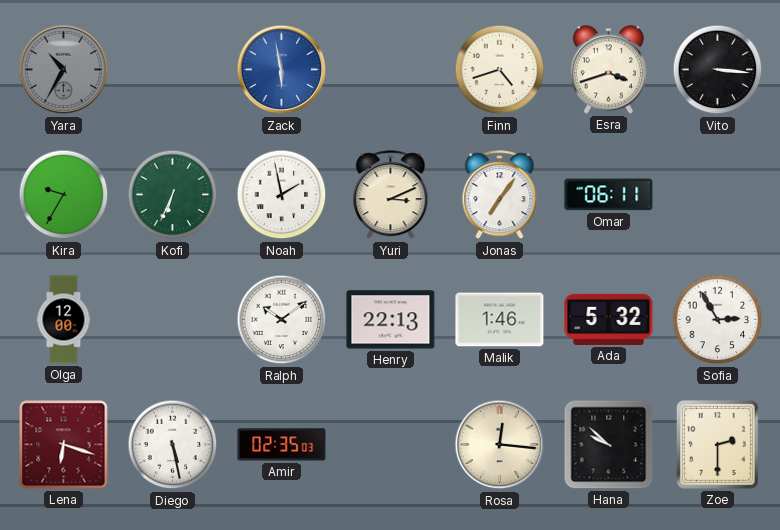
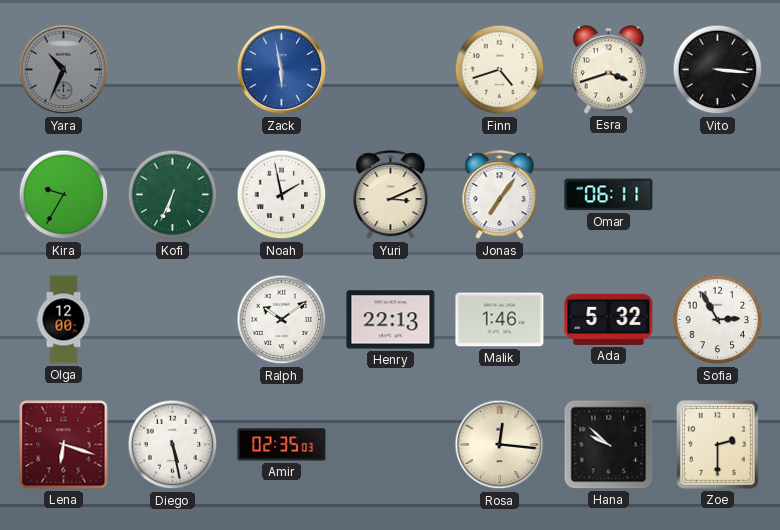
Yara: 10:35 -> 10:34
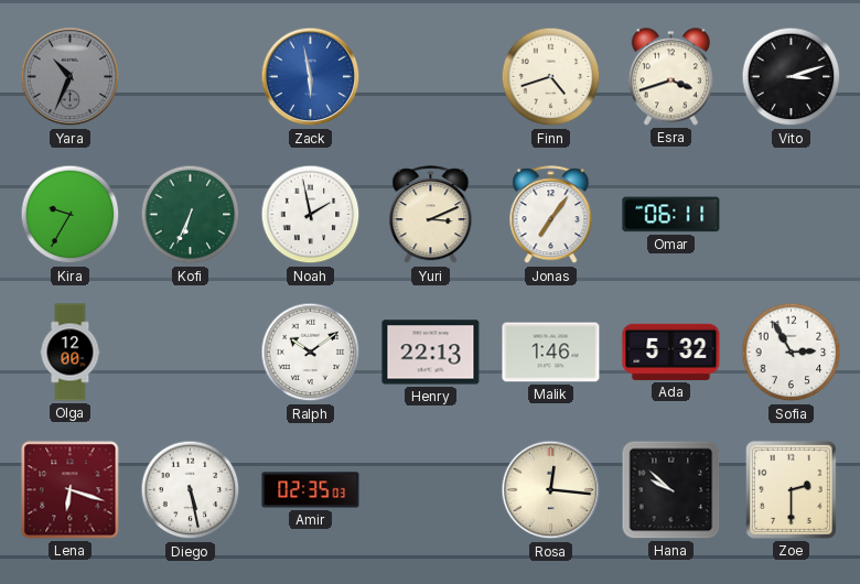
Vito: 3:16 -> 3:12
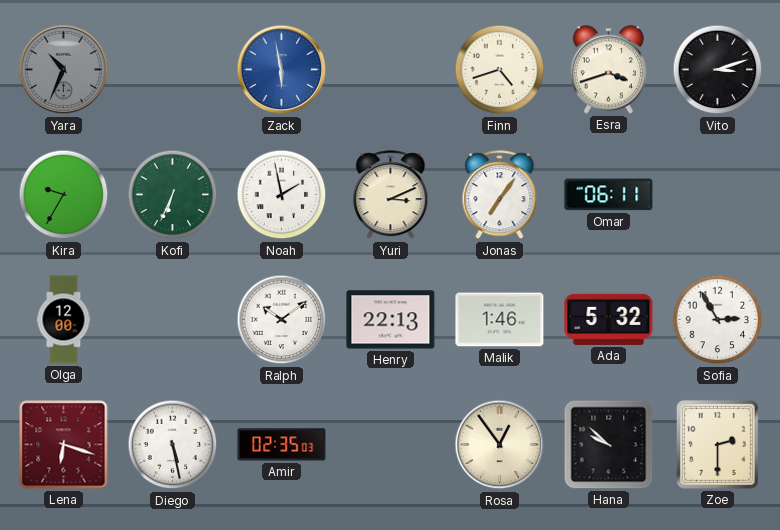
Rosa: 12:16 -> 12:54
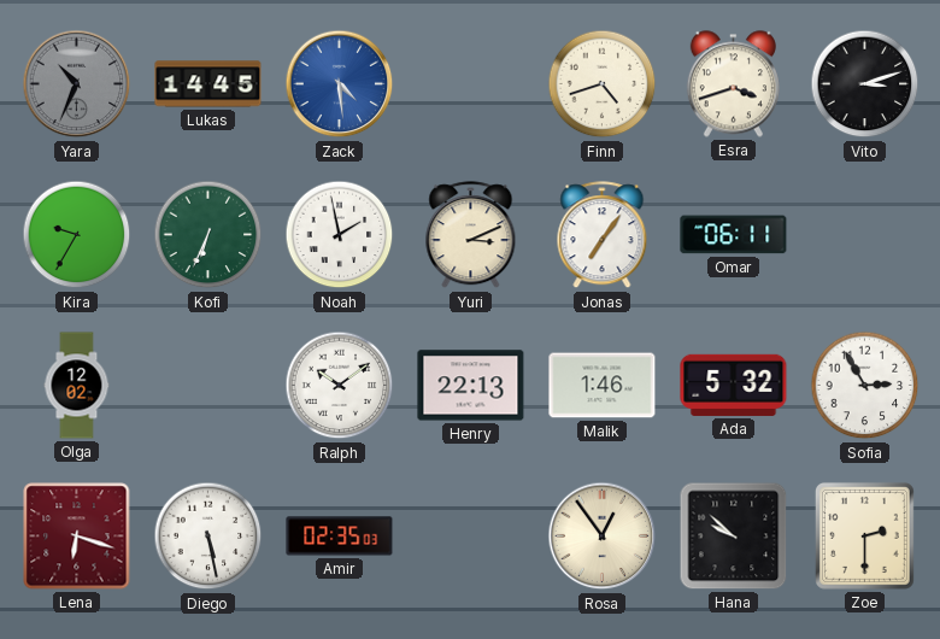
Lukas: none -> 14:45
Zack: 5:58 -> 4:29
Olga: 12:00 -> 12:02
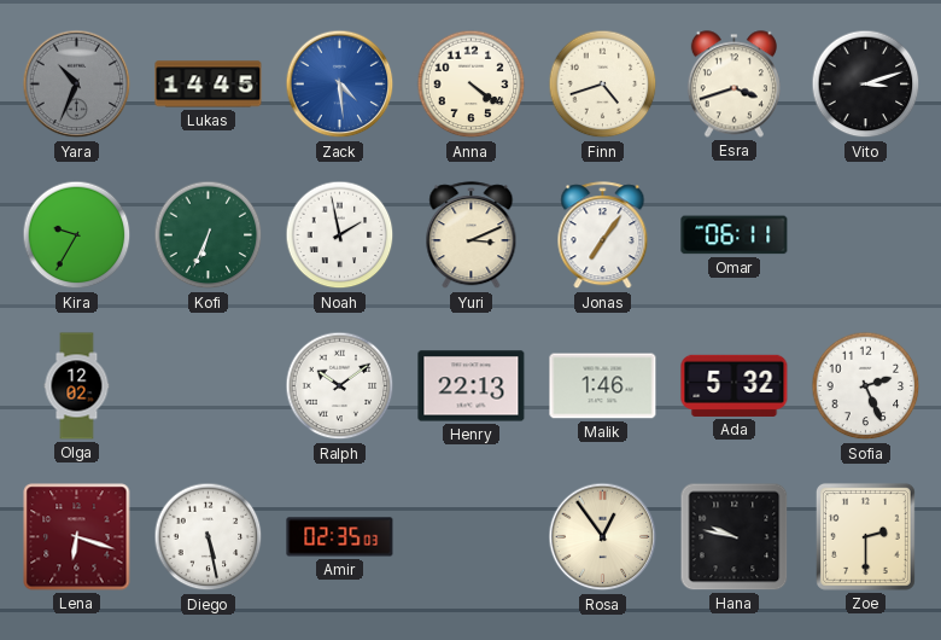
Anna: none -> 4:21
Sofia: 2:55 -> 2:26
Hana: 9:52 -> 9:47
